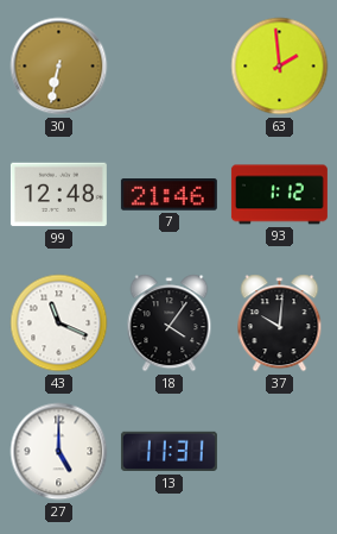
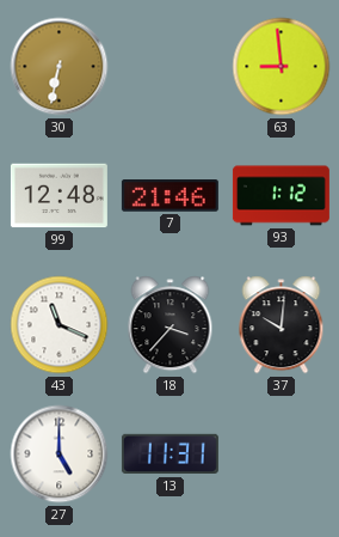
63: 1:59 -> 8:59
18: 4:06 -> 3:37
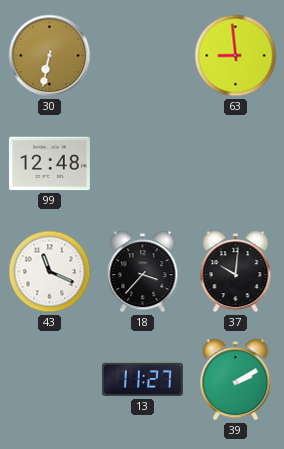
7: 21:46 -> none
93: 1:12 -> none
27: 5:00 -> none
13: 11:31 -> 11:27
39: none -> 2:10
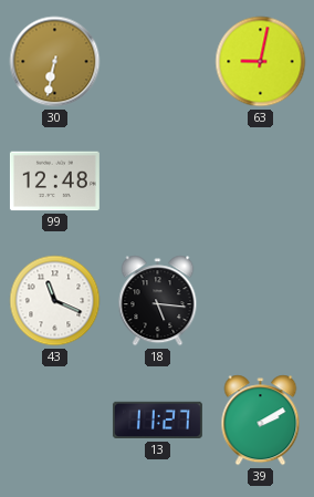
63: 8:59 -> 9:02
18: 3:37 -> 5:16
37: 10:01 -> none
